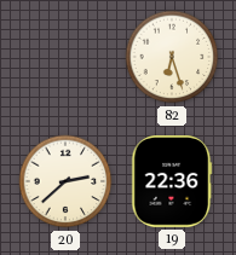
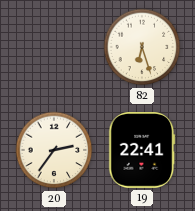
20: 2:38 -> 2:36
19: 22:36 -> 22:41
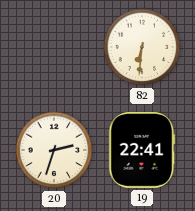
82: 6:27 -> 6:31
20: 2:36 -> 2:33
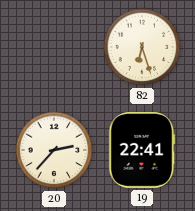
82: 6:31 -> 6:27
20: 2:33 -> 2:37
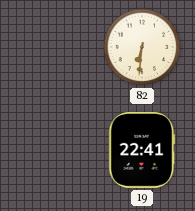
82: 6:27 -> 6:31
20: 2:37 -> none
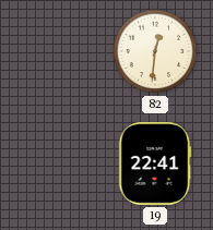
82: 6:31 -> 12:31
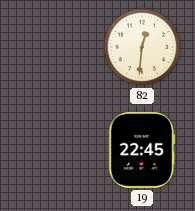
19: 22:41 -> 22:45
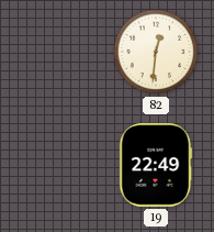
19: 22:45 -> 22:49
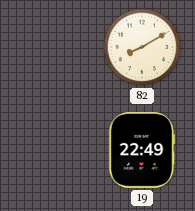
82: 12:31 -> 8:10
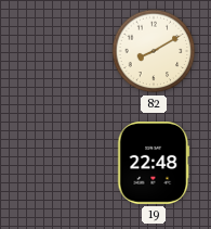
19: 22:49 -> 22:48
